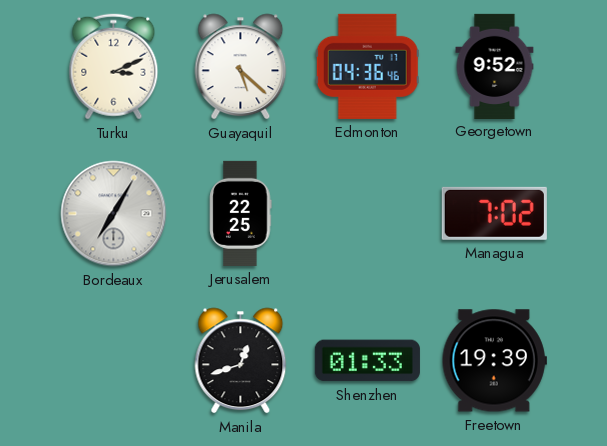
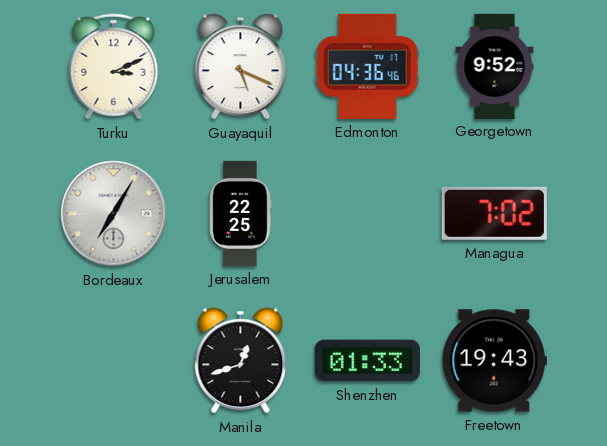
Guayaquil: 5:22 -> 5:19
Freetown: 19:39 -> 19:43
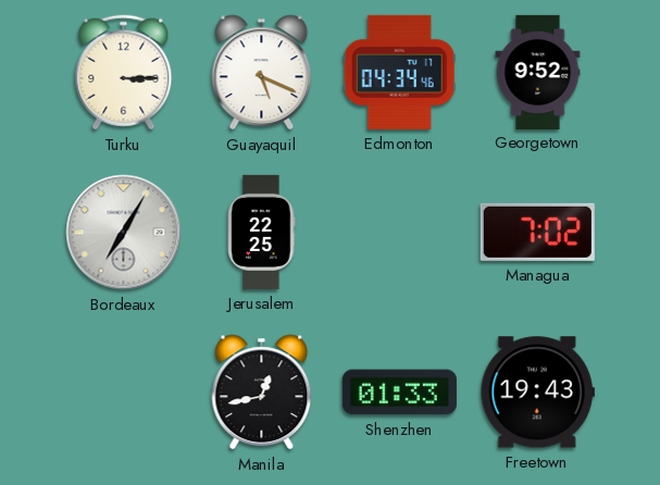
Turku: 3:11 -> 3:15
Edmonton: 04:36 -> 04:34
Manila: 12:42 -> 12:43
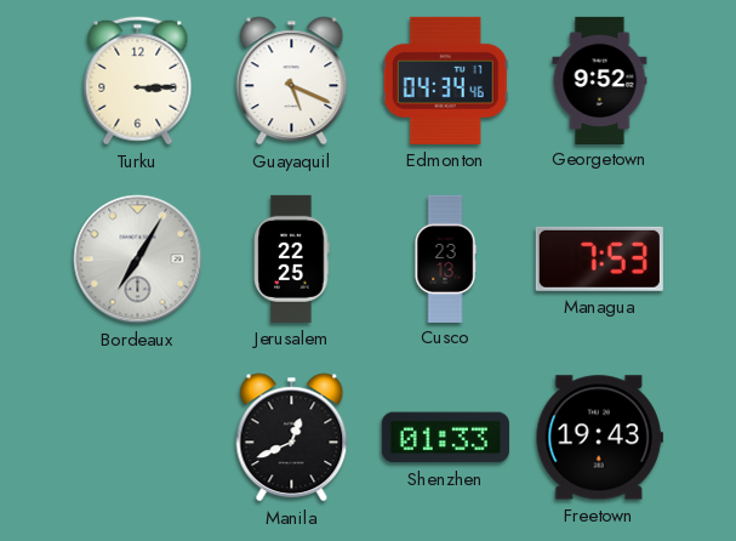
Cusco: none -> 23:13
Managua: 7:02 -> 7:53
Manila: 12:43 -> 12:41
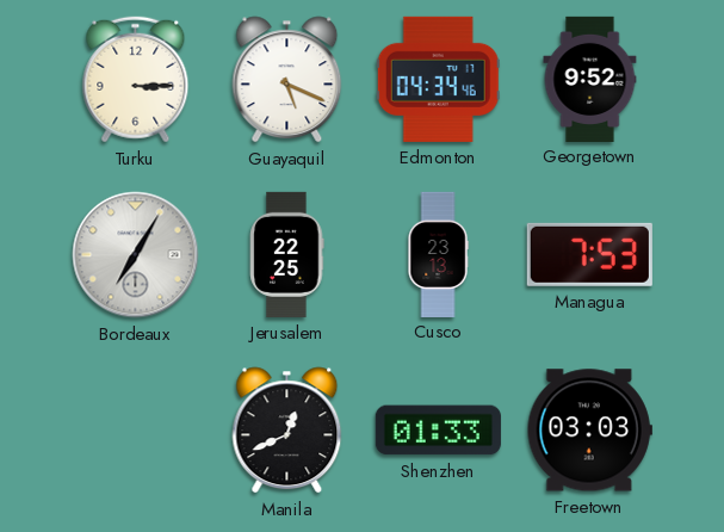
Freetown: 19:43 -> 03:03
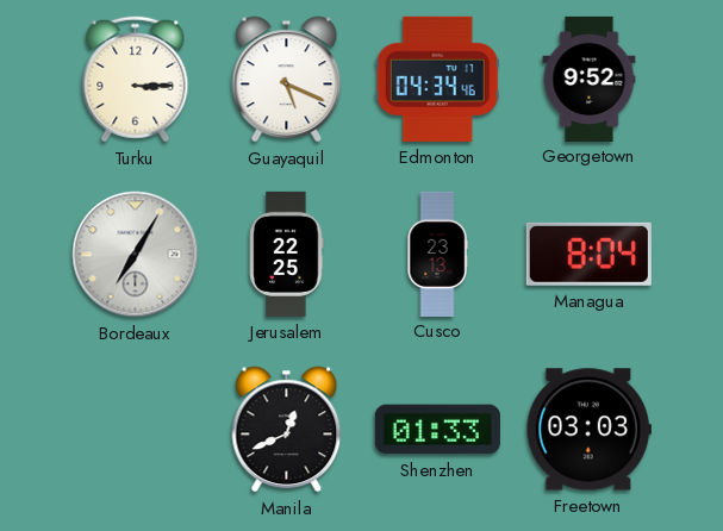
Managua: 7:53 -> 8:04
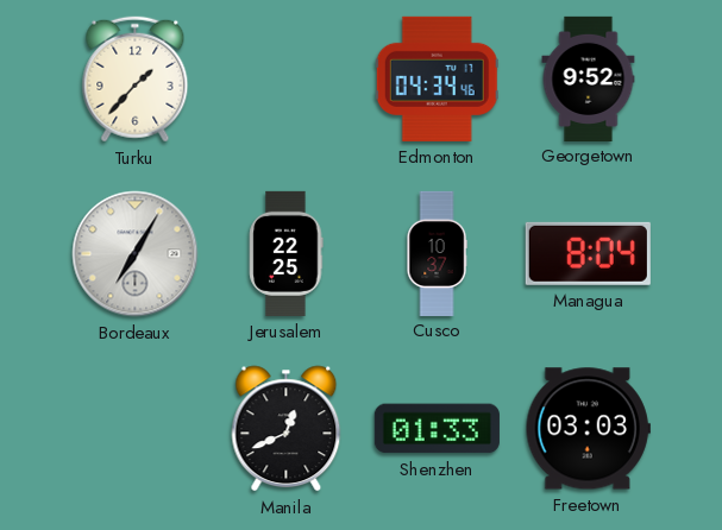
Turku: 3:15 -> 1:37
Guayaquil: 5:19 -> none
Cusco: 23:13 -> 10:37
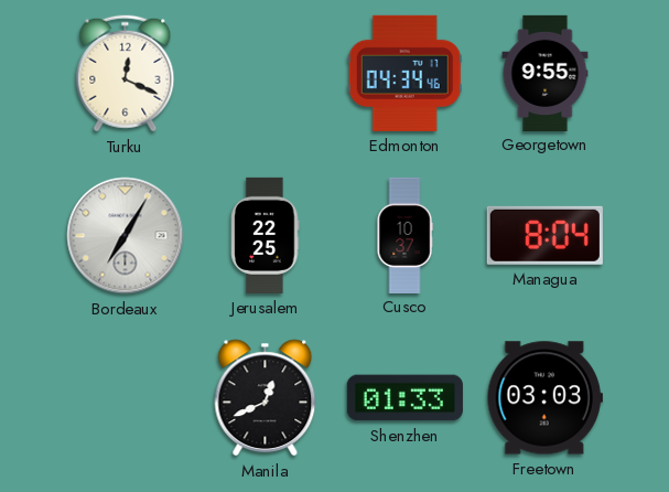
Turku: 1:37 -> 12:19
Georgetown: 9:52 -> 9:55
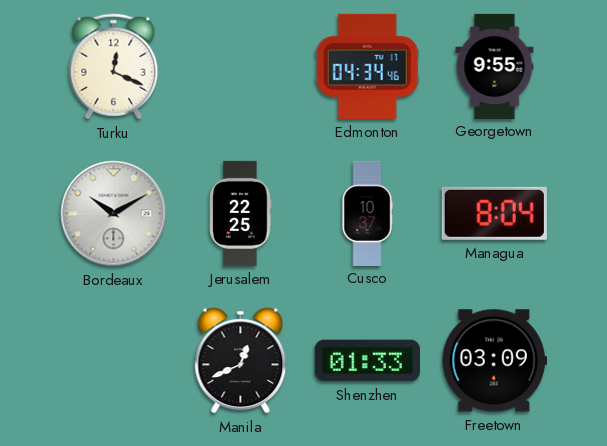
Bordeaux: 7:05 -> 10:10
Freetown: 03:03 -> 03:09
